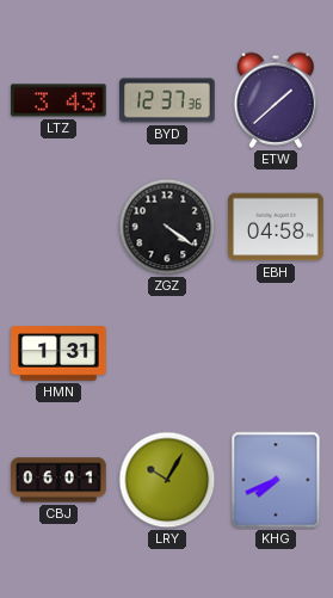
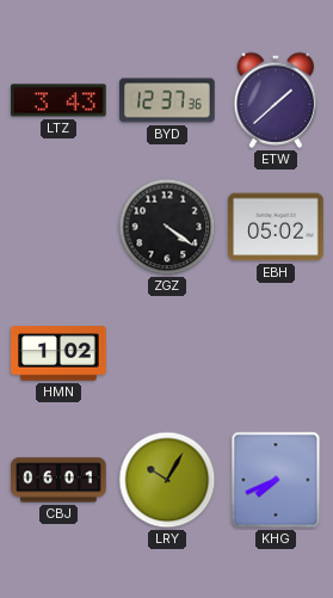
EBH: 04:58 -> 05:02
HMN: 1:31 -> 1:02
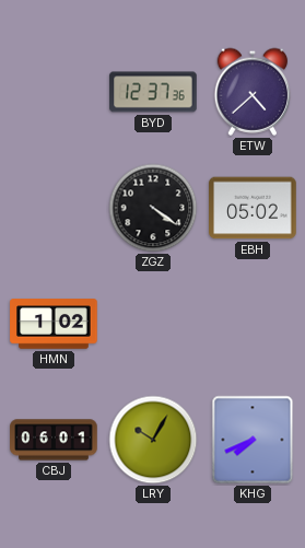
LTZ: 3:43 -> none
ETW: 1:38 -> 4:38
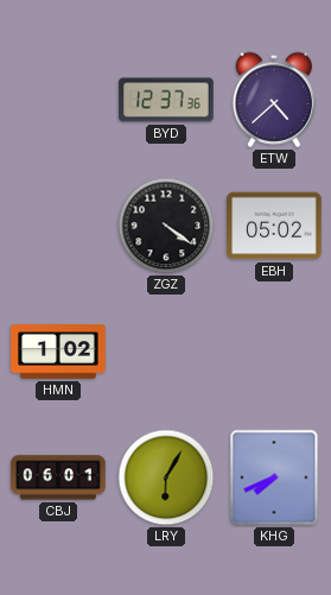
LRY: 10:05 -> 6:05
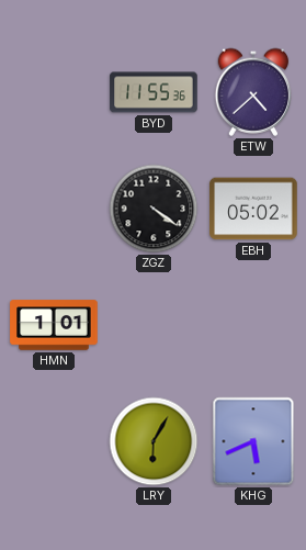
BYD: 12:37 -> 11:55
HMN: 1:02 -> 1:01
CBJ: 06:01 -> none
KHG: 7:41 -> 5:41
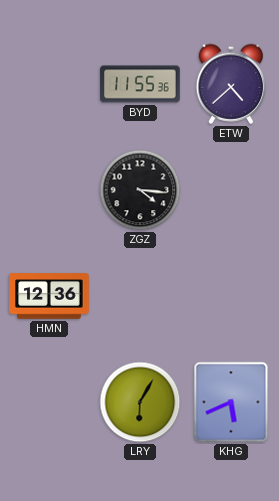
ZGZ: 4:21 -> 4:16
EBH: 05:02 -> none
HMN: 1:01 -> 12:36
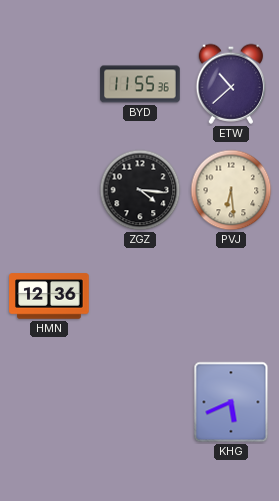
ETW: 4:38 -> 10:38
PVJ: none -> 6:29
LRY: 6:05 -> none
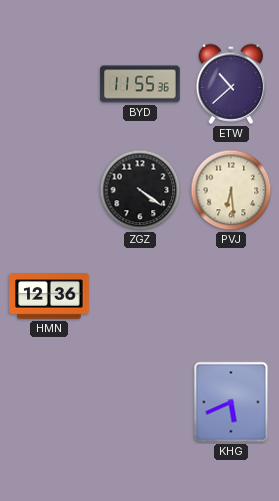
ZGZ: 4:16 -> 4:21
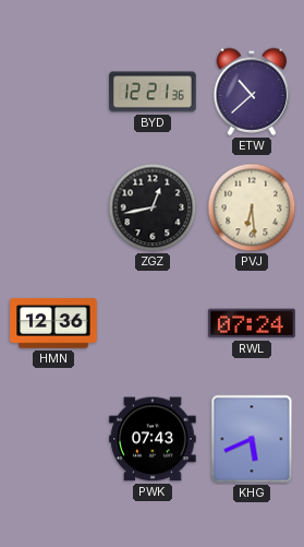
BYD: 11:55 -> 12:21
ZGZ: 4:21 -> 12:43
RWL: none -> 07:24
PWK: none -> 07:43
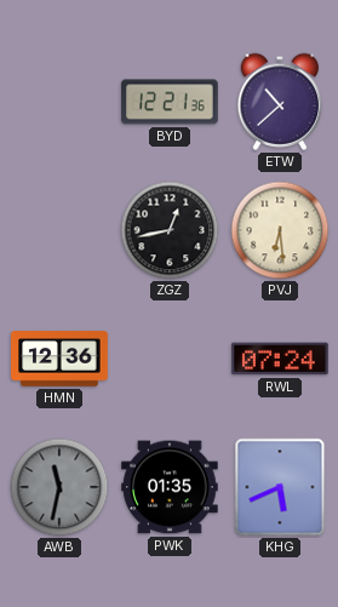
AWB: none -> 11:32
PWK: 07:43 -> 01:35
